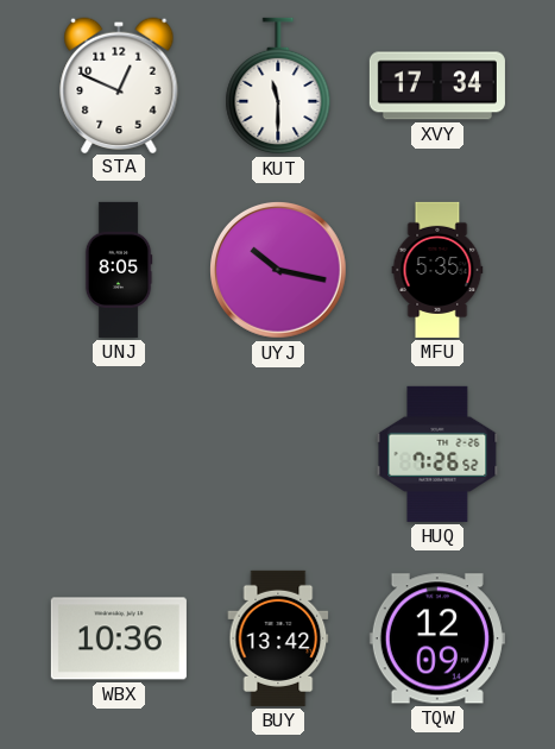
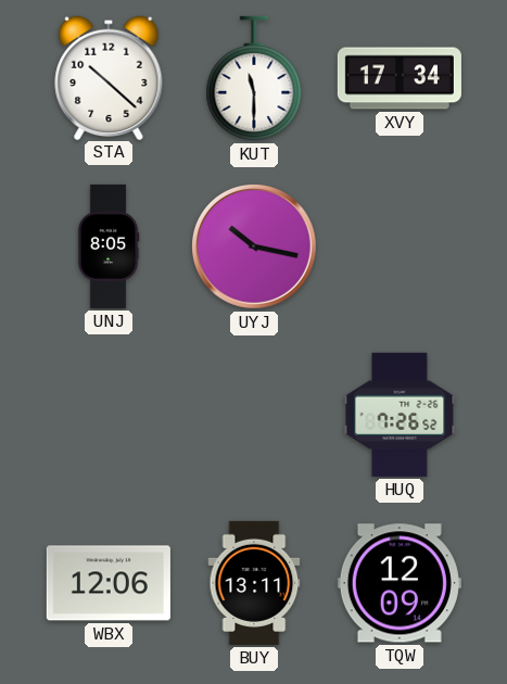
STA: 12:49 -> 10:22
MFU: 5:35 -> none
WBX: 10:36 -> 12:06
BUY: 13:42 -> 13:11
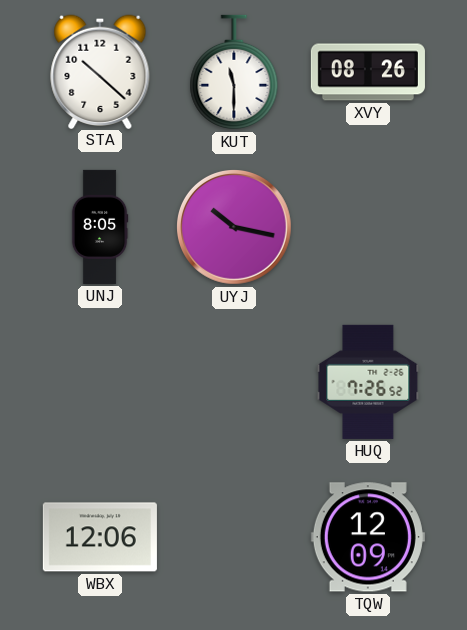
XVY: 17:34 -> 08:26
BUY: 13:11 -> none
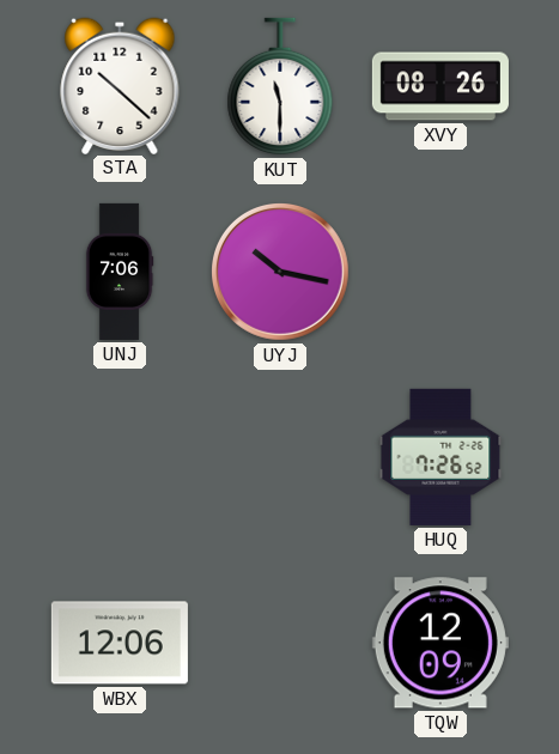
UNJ: 8:05 -> 7:06
